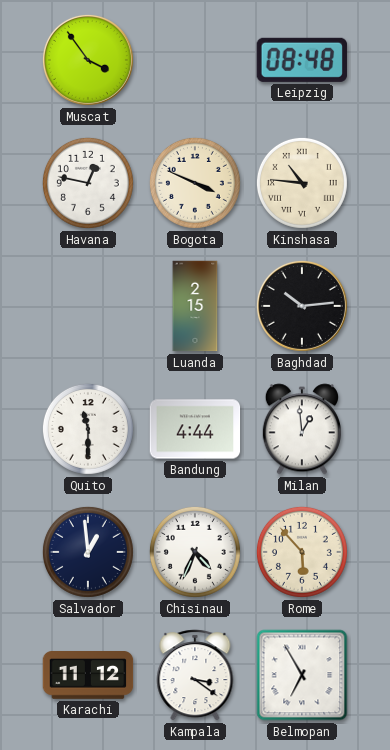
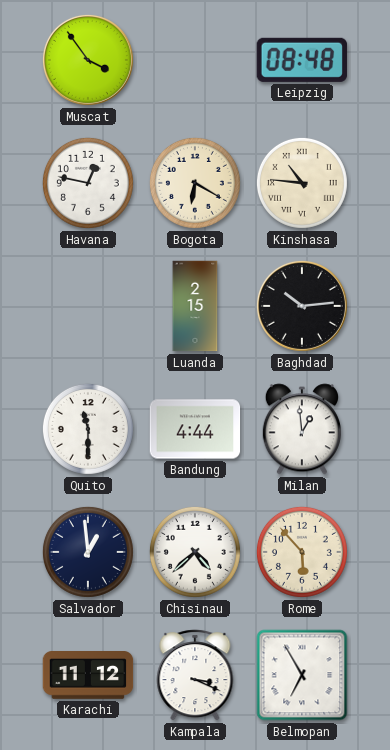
Bogota: 3:49 -> 6:20
Chisinau: 4:34 -> 4:38
Kampala: 3:21 -> 3:19
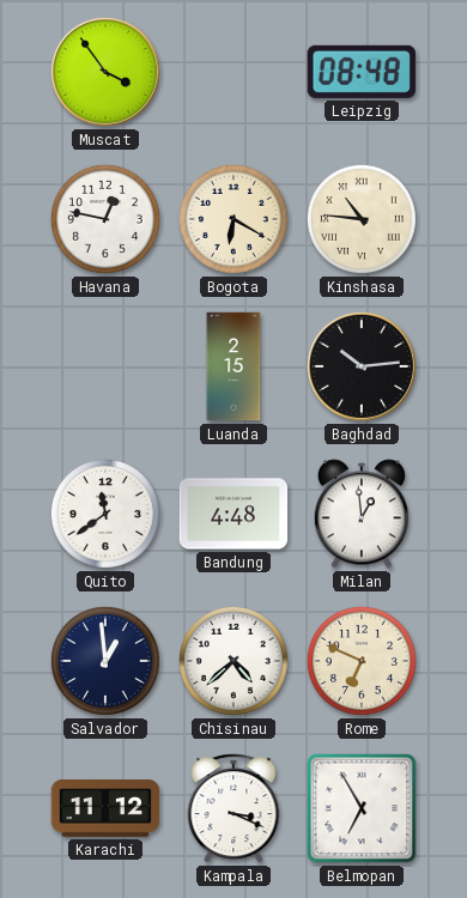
Quito: 11:30 -> 11:39
Bandung: 4:44 -> 4:48
Rome: 5:53 -> 6:49
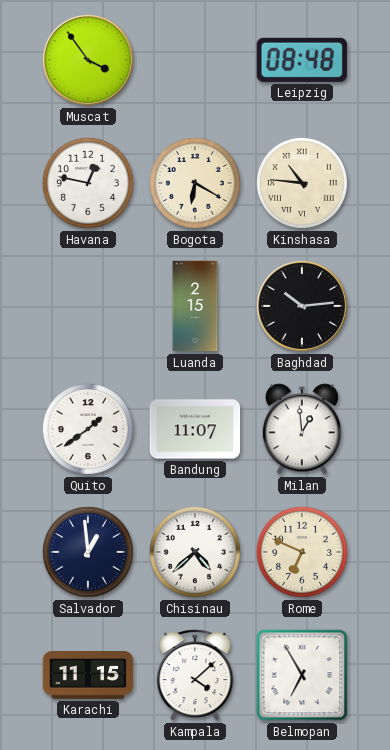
Quito: 11:39 -> 1:39
Bandung: 4:48 -> 11:07
Karachi: 11:12 -> 11:15
Kampala: 3:19 -> 4:08
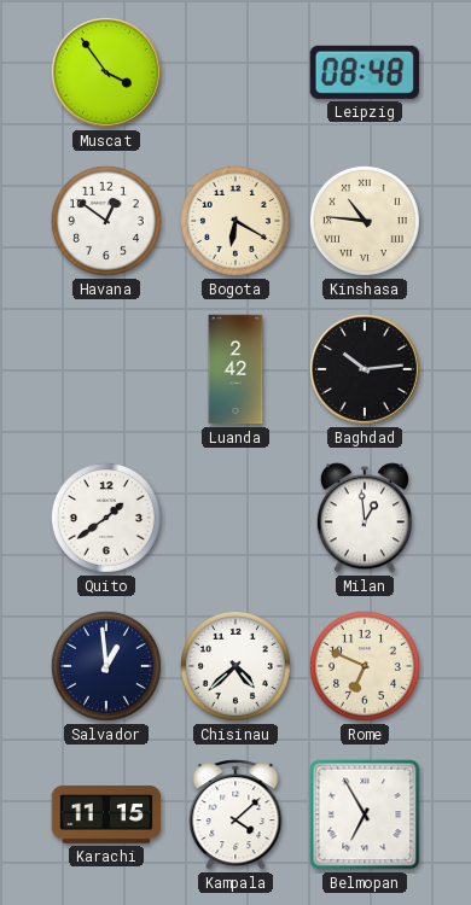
Havana: 12:47 -> 12:51
Luanda: 2:15 -> 2:42
Bandung: 11:07 -> none
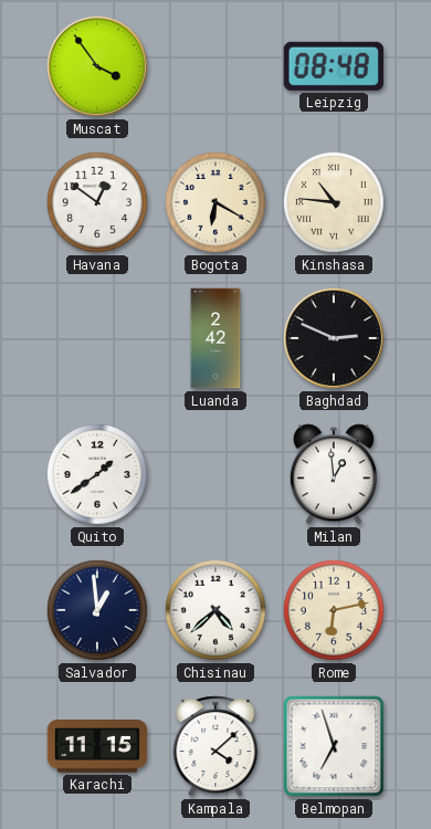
Baghdad: 10:14 -> 2:49
Rome: 6:49 -> 6:13
Belmopan: 6:55 -> 6:57
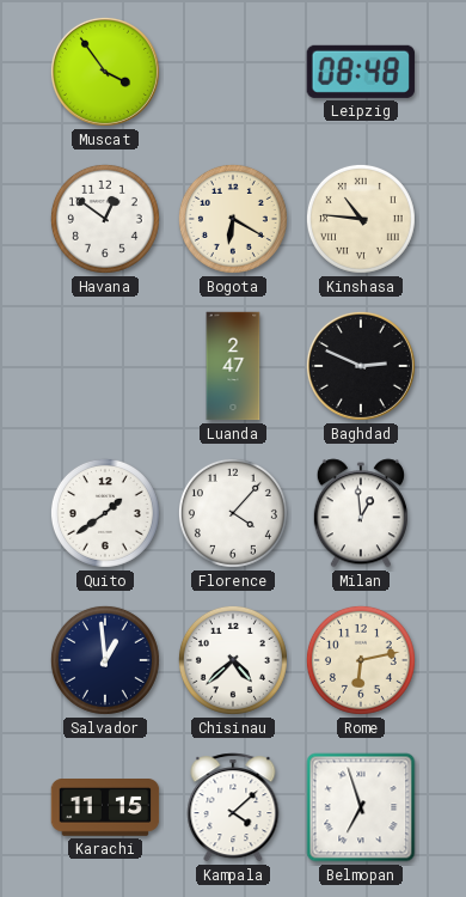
Luanda: 2:42 -> 2:47
Florence: none -> 4:07
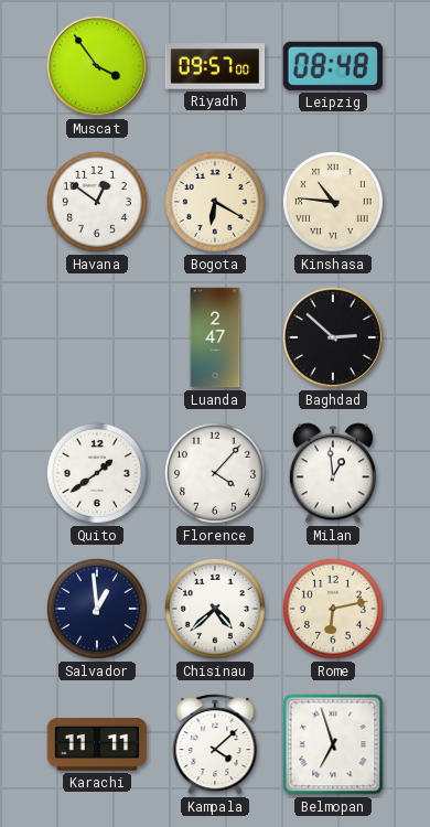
Riyadh: none -> 09:57
Baghdad: 2:49 -> 2:52
Karachi: 11:15 -> 11:11
